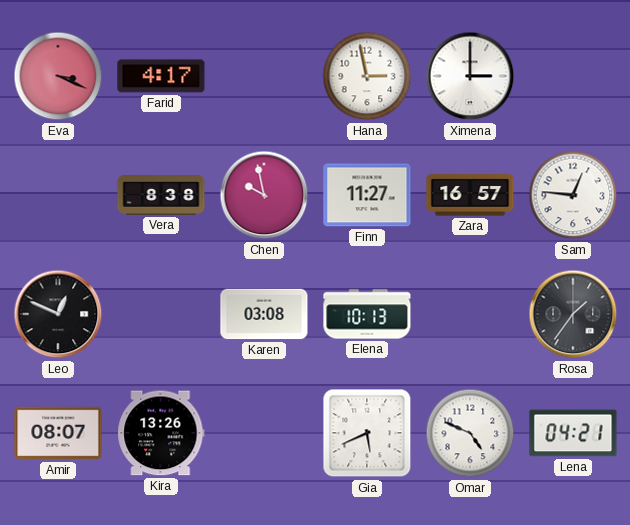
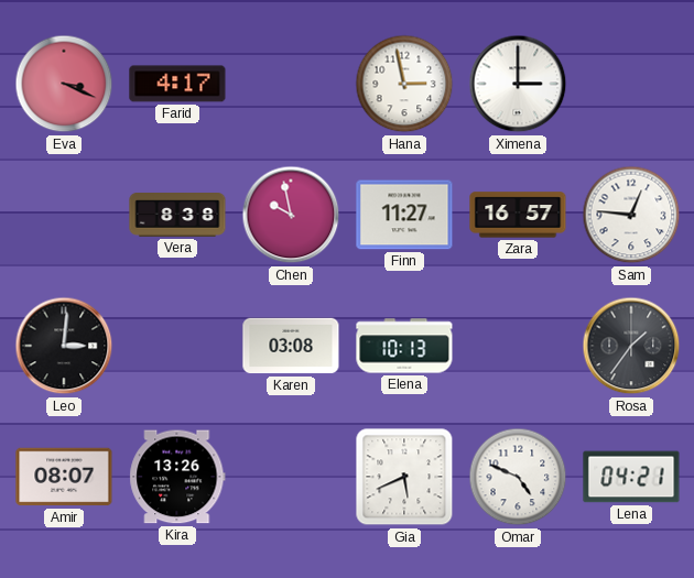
Leo: 12:49 -> 3:01
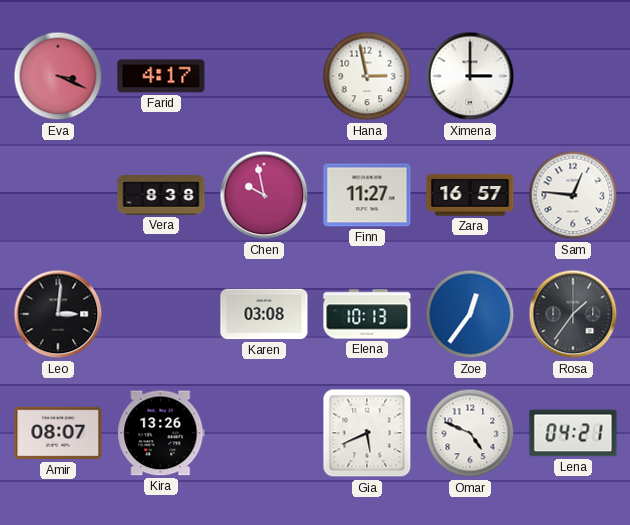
Zoe: none -> 12:36
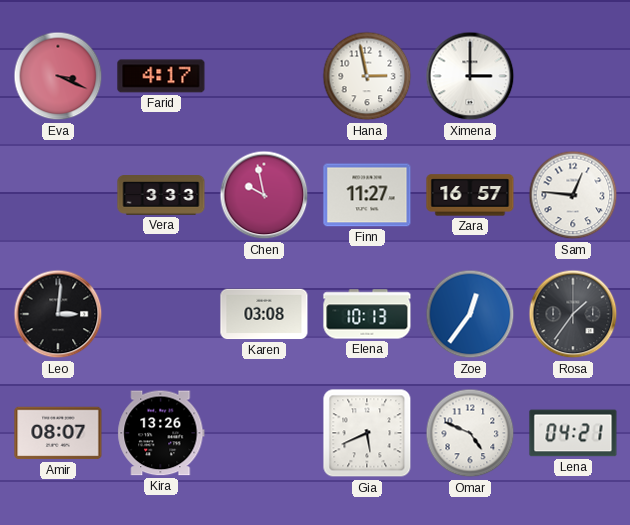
Vera: 8:38 -> 3:33
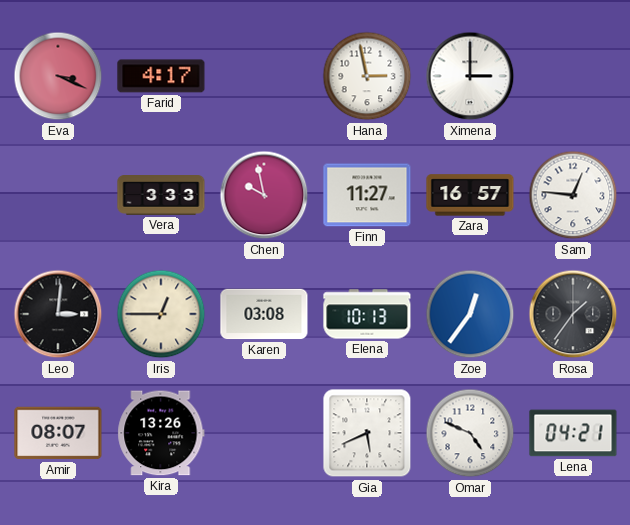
Iris: none -> 12:45
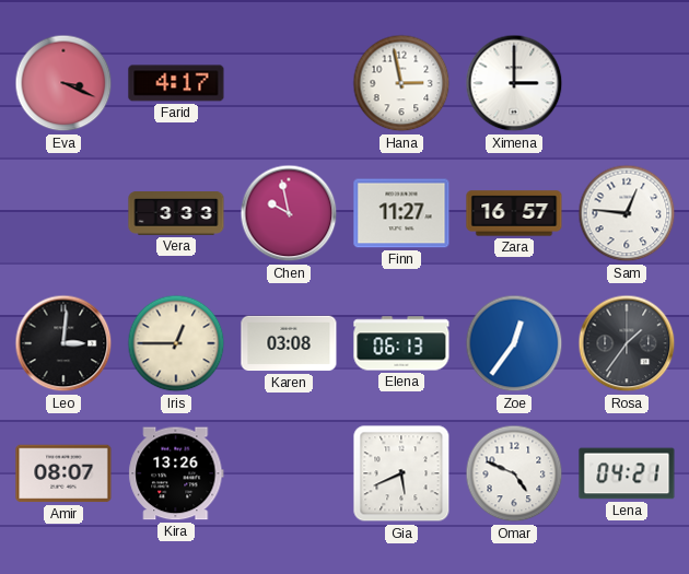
Elena: 10:13 -> 06:13
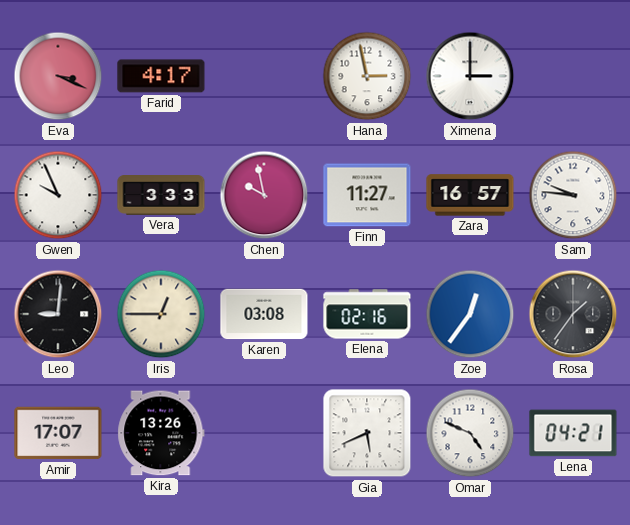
Gwen: none -> 9:56
Sam: 12:46 -> 9:46
Leo: 3:01 -> 9:01
Elena: 06:13 -> 02:16
Amir: 08:07 -> 17:07
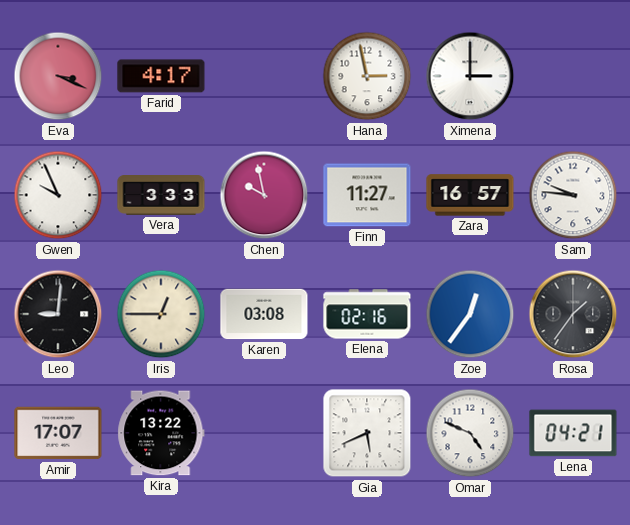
Kira: 13:26 -> 13:22
